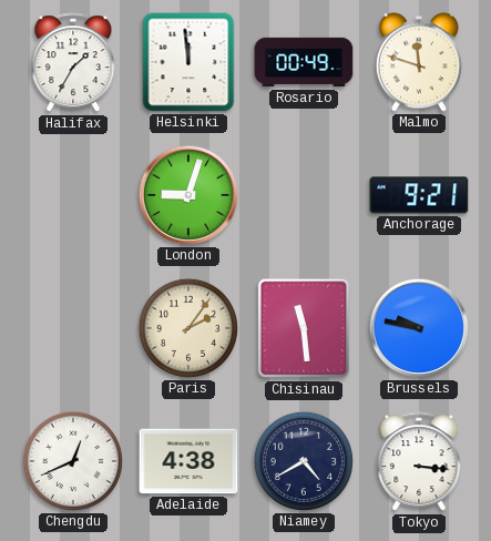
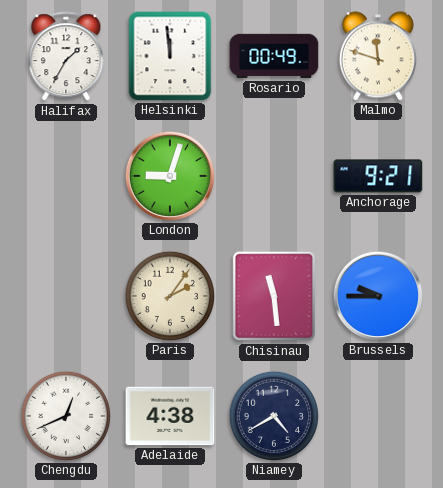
Brussels: 9:47 -> 9:45
Tokyo: 3:16 -> none
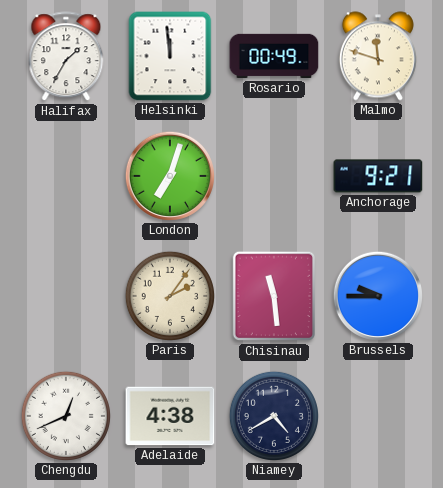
London: 9:03 -> 7:03
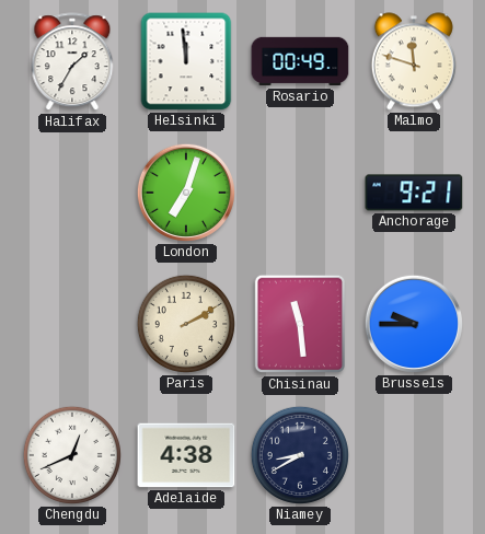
Paris: 2:06 -> 2:10
Niamey: 4:40 -> 8:40
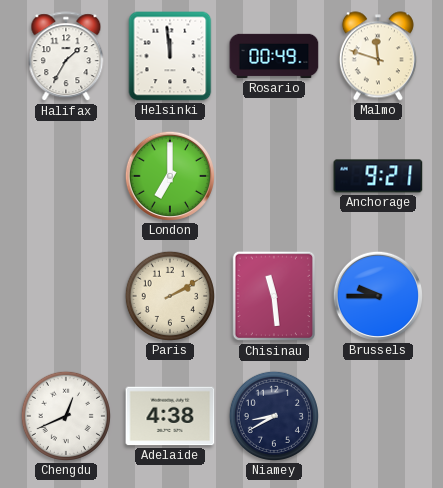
London: 7:03 -> 7:00
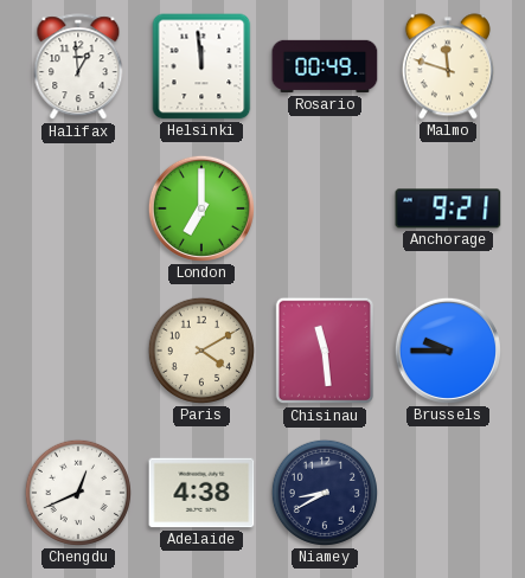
Halifax: 1:35 -> 12:59
Paris: 2:10 -> 4:10
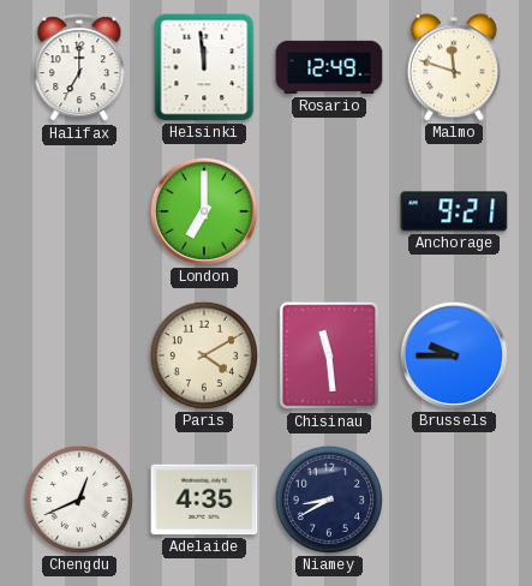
Halifax: 12:59 -> 7:00
Rosario: 00:49 -> 12:49
Adelaide: 4:38 -> 4:35
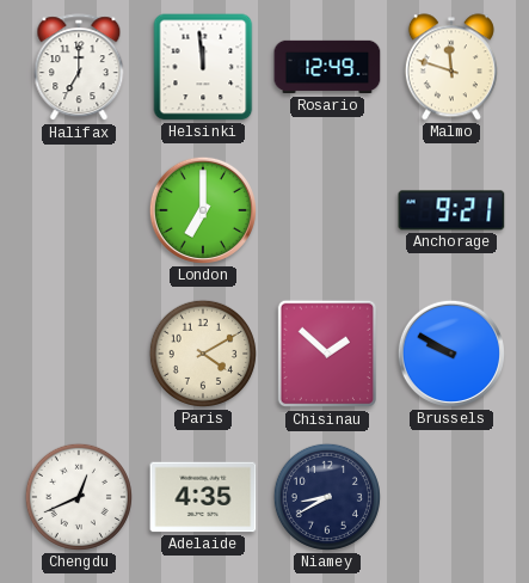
Chisinau: 11:29 -> 1:52
Brussels: 9:45 -> 9:50
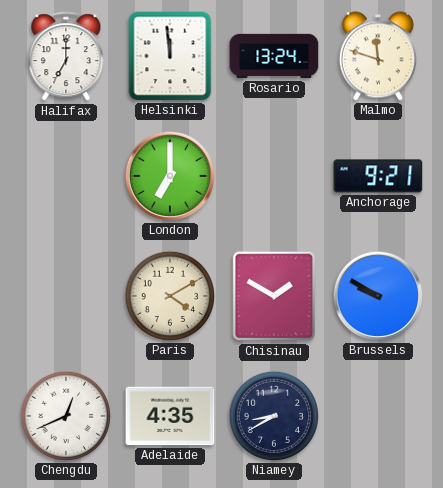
Rosario: 12:49 -> 13:24
Chisinau: 1:52 -> 1:50
